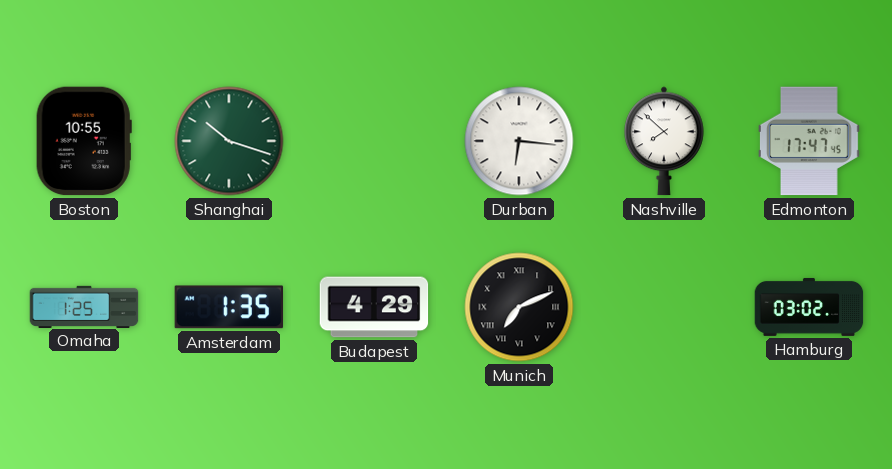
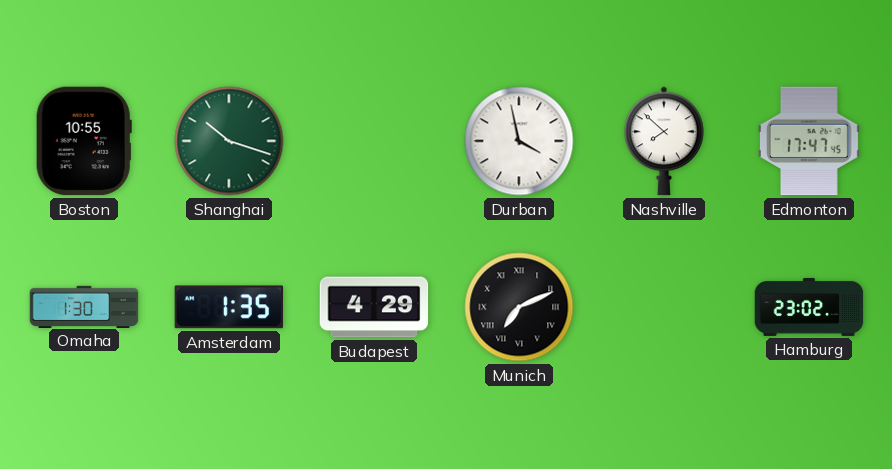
Durban: 6:16 -> 3:58
Omaha: 1:25 -> 1:30
Hamburg: 03:02 -> 23:02
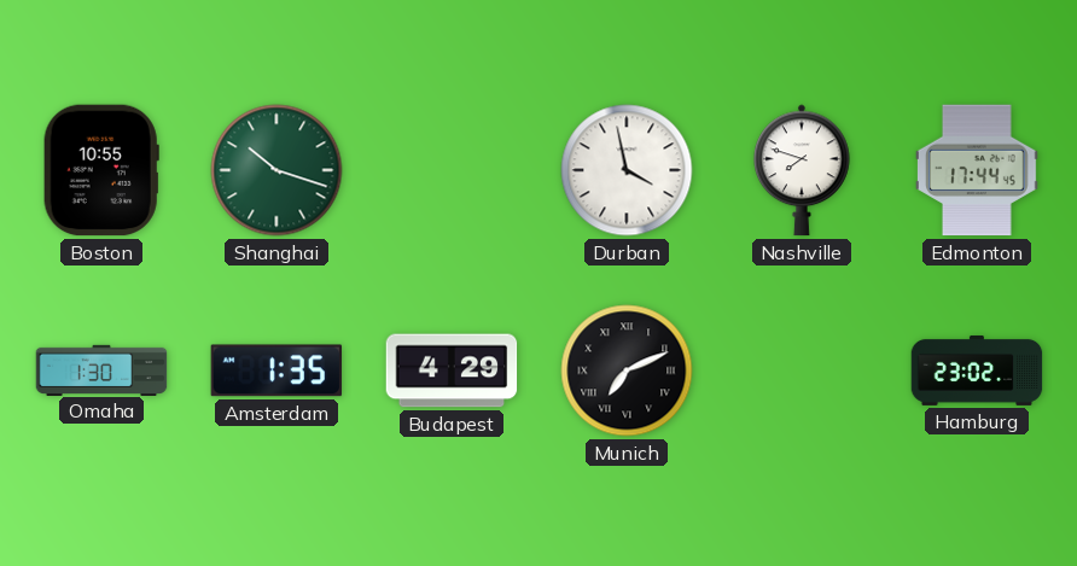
Nashville: 7:52 -> 7:48
Edmonton: 17:47 -> 17:44
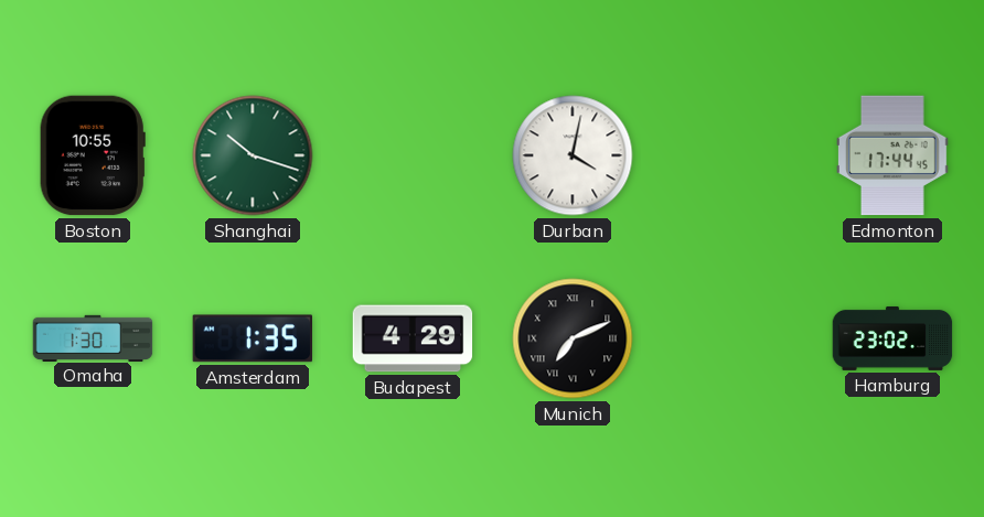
Durban: 3:58 -> 4:02
Nashville: 7:48 -> none
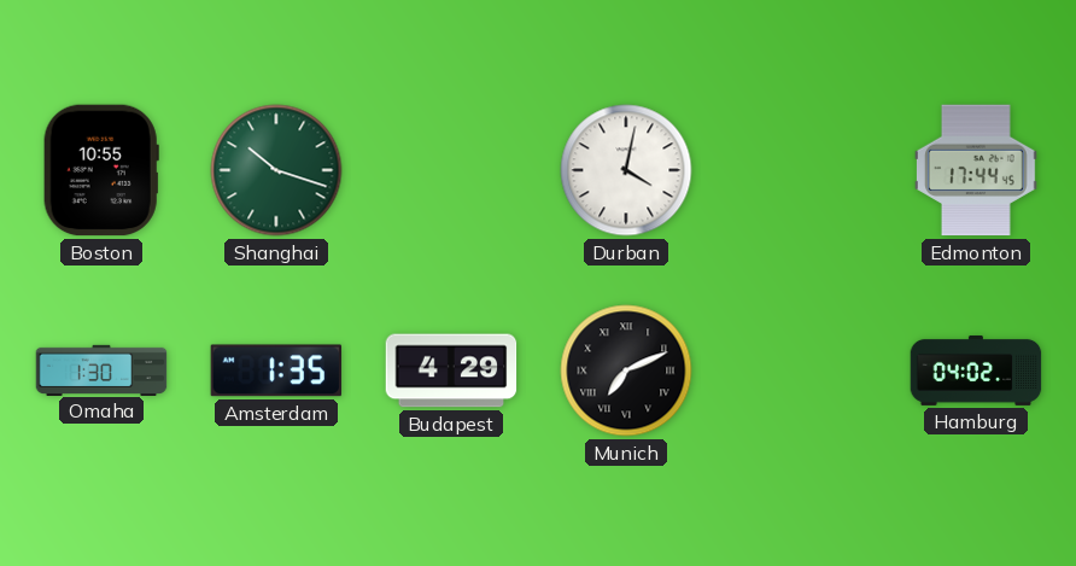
Hamburg: 23:02 -> 04:02
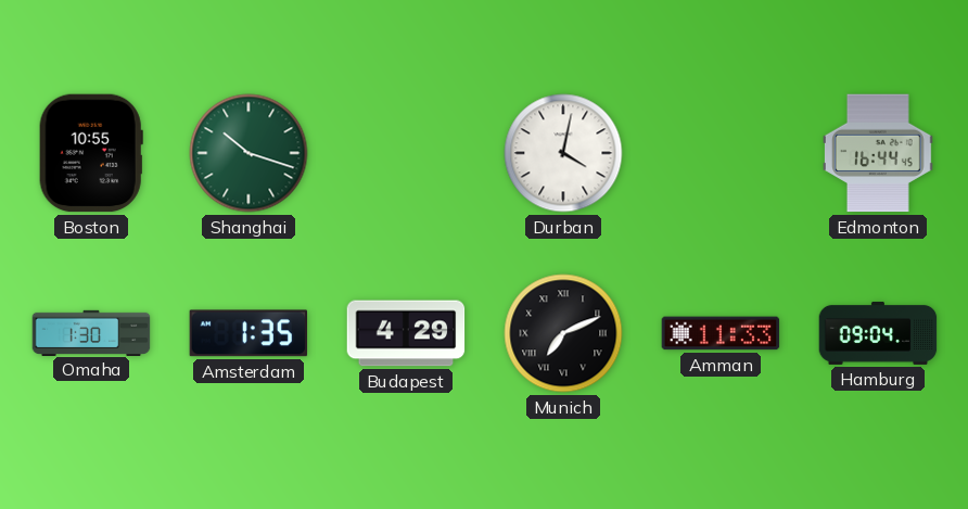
Edmonton: 17:44 -> 16:44
Amman: none -> 11:33
Hamburg: 04:02 -> 09:04
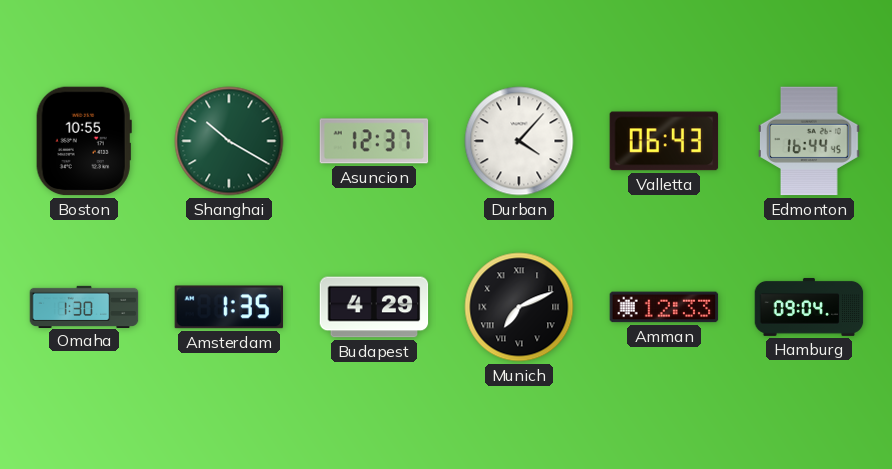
Shanghai: 10:18 -> 10:20
Asuncion: none -> 12:37
Durban: 4:02 -> 4:07
Valletta: none -> 06:43
Amman: 11:33 -> 12:33
